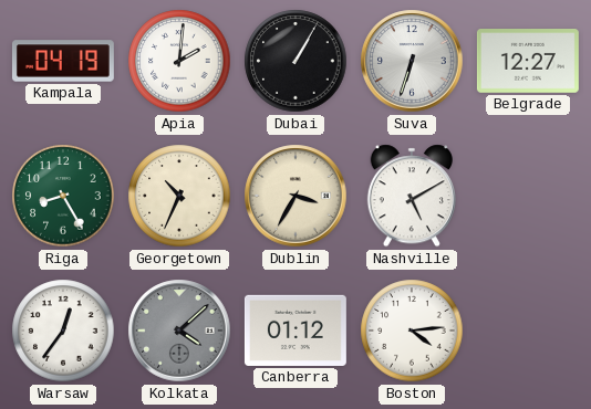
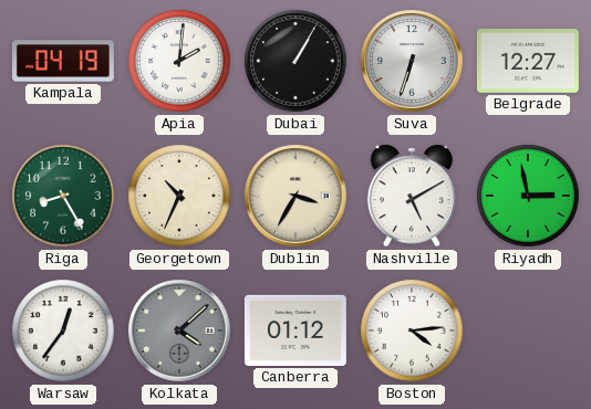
Riyadh: none -> 2:58
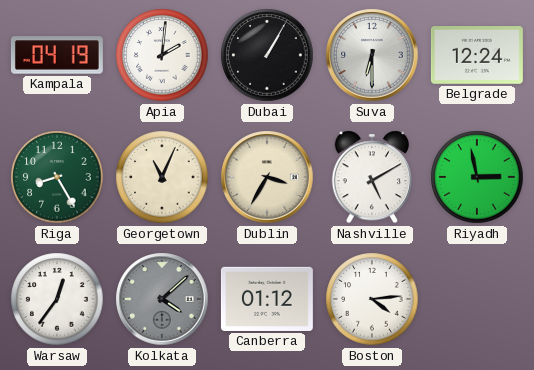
Suva: 6:33 -> 6:30
Belgrade: 12:27 -> 12:24
Georgetown: 10:34 -> 11:04
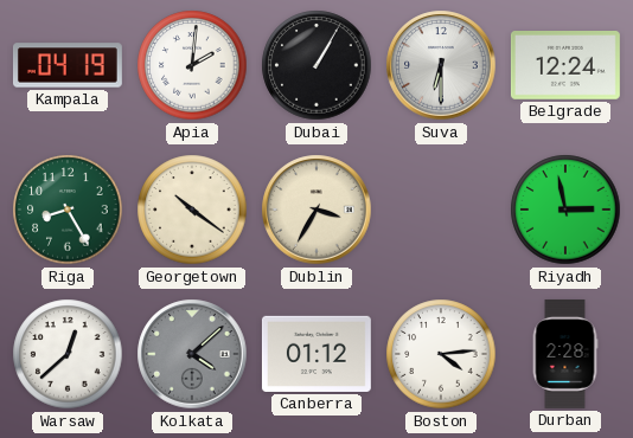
Georgetown: 11:04 -> 10:21
Nashville: 5:10 -> none
Warsaw: 12:36 -> 12:38
Durban: none -> 2:28
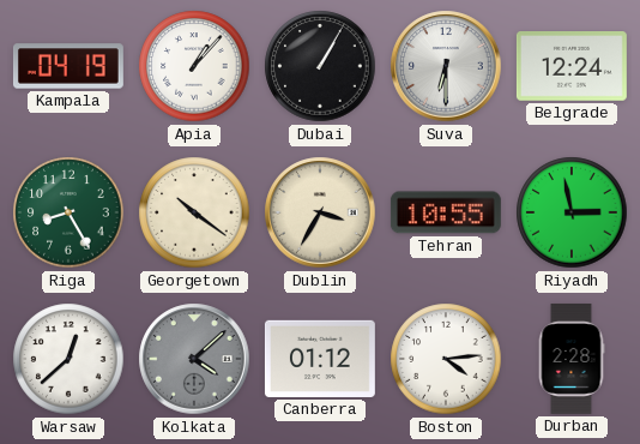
Apia: 2:01 -> 1:07
Tehran: none -> 10:55
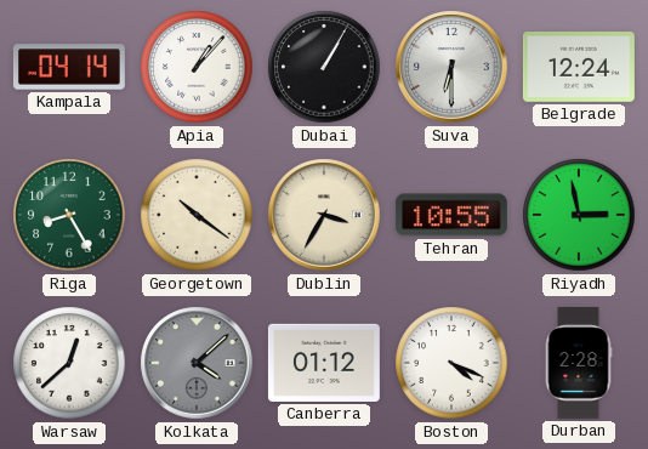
Kampala: 04:19 -> 04:14
Boston: 4:14 -> 4:19
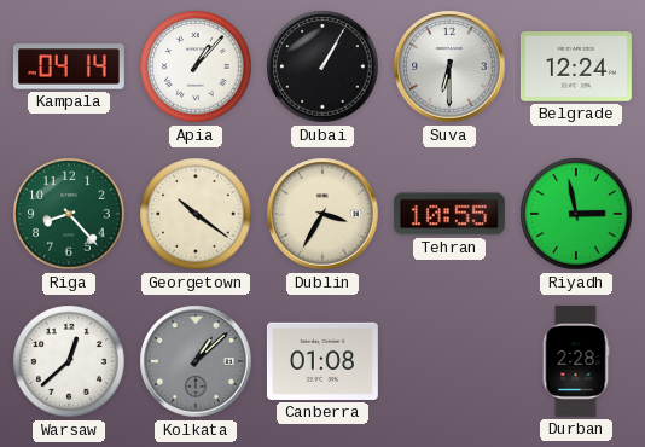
Riga: 8:25 -> 8:23
Kolkata: 4:08 -> 1:08
Canberra: 01:12 -> 01:08
Boston: 4:19 -> none
